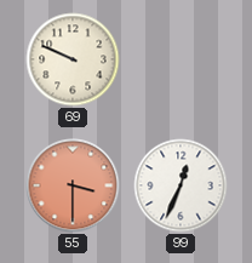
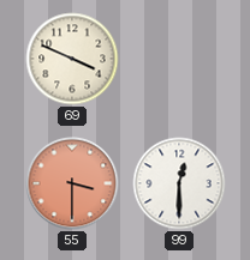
69: 9:49 -> 3:49
99: 12:34 -> 12:30
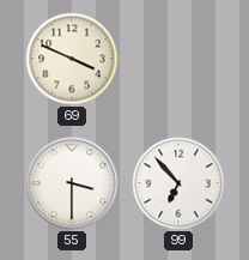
55 dial: salmon -> white
99: 12:30 -> 6:53
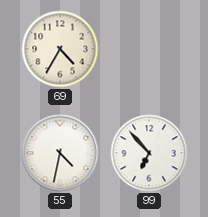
69: 3:49 -> 4:35
55: 3:30 -> 4:32
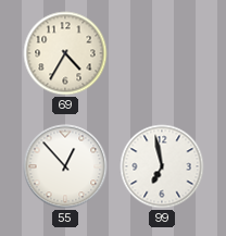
55: 4:32 -> 12:53
99: 6:53 -> 6:58
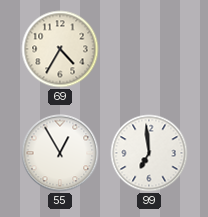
55: 12:53 -> 12:55
99: 6:58 -> 6:59
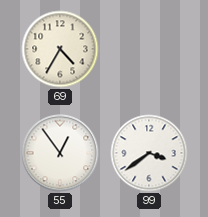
55: 12:55 -> 12:54
99: 6:59 -> 3:39
